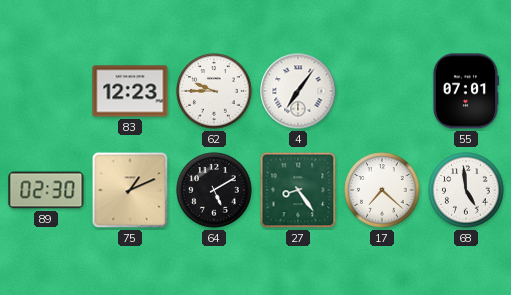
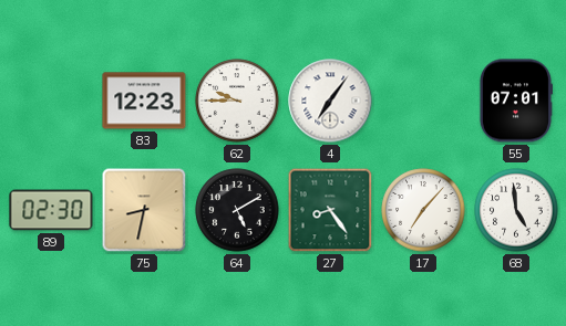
75: 1:11 -> 8:32
17: 7:22 -> 7:07
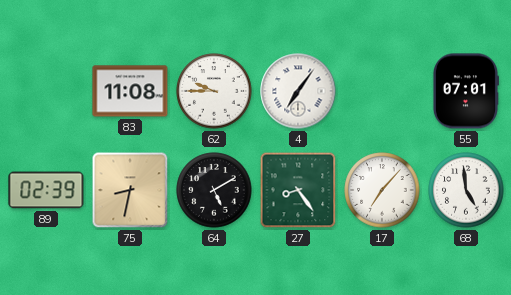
83: 12:23 -> 11:08
89: 02:30 -> 02:39
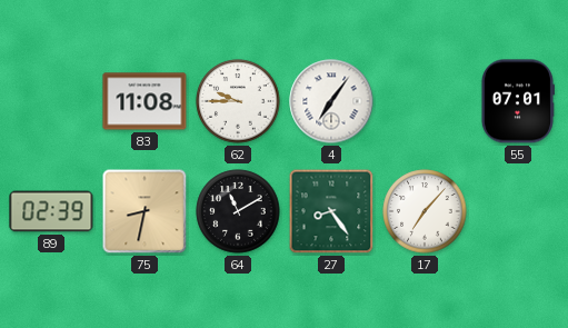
64: 5:10 -> 11:10
68: 4:59 -> none
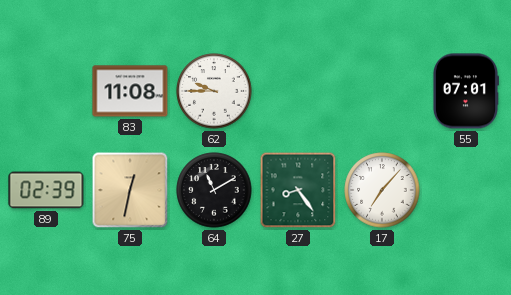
4: 7:06 -> none
75: 8:32 -> 12:32
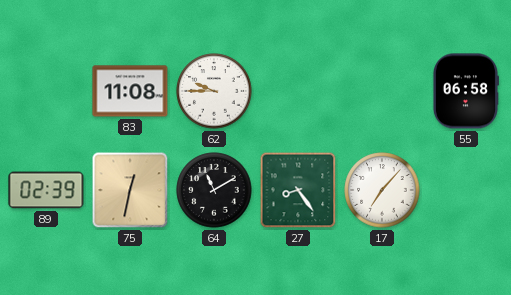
55: 07:01 -> 06:58
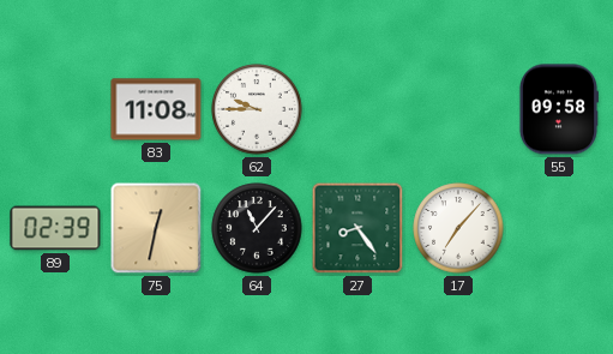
55: 06:58 -> 09:58
64: 11:10 -> 11:07
